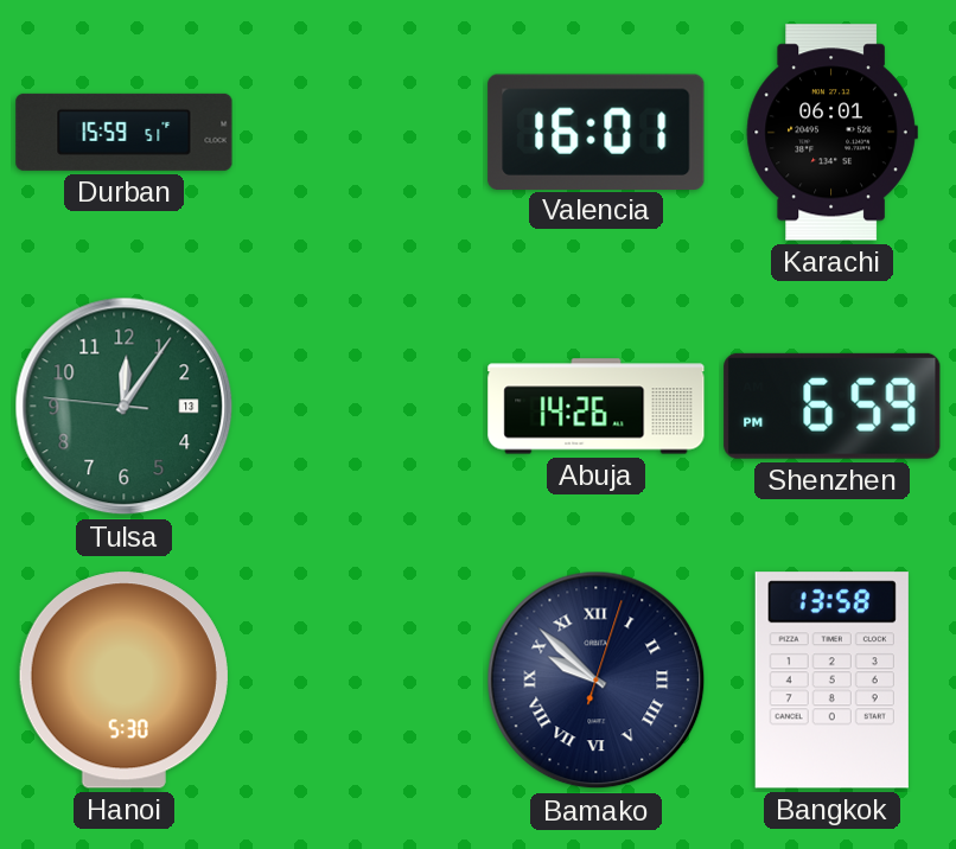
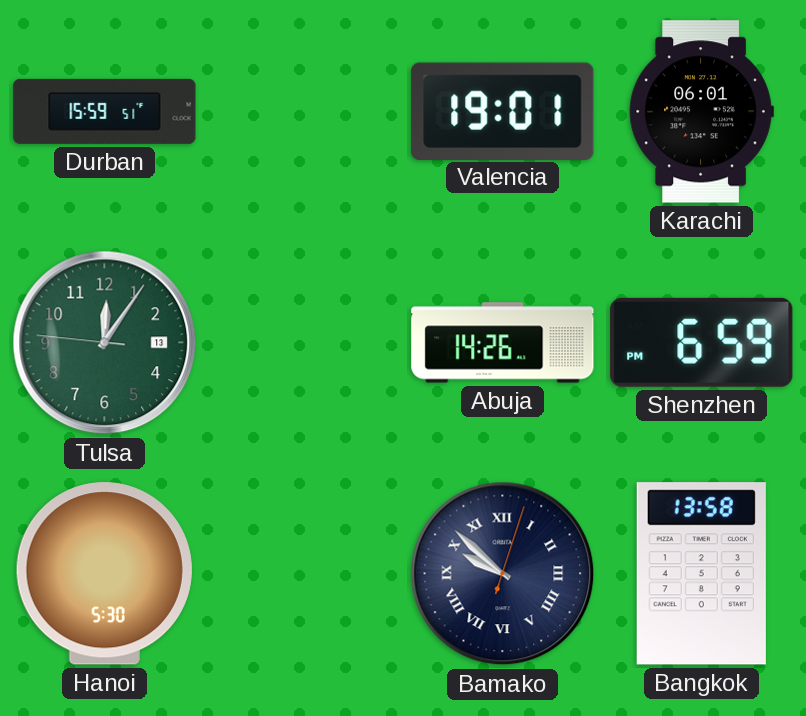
Valencia: 16:01 -> 19:01
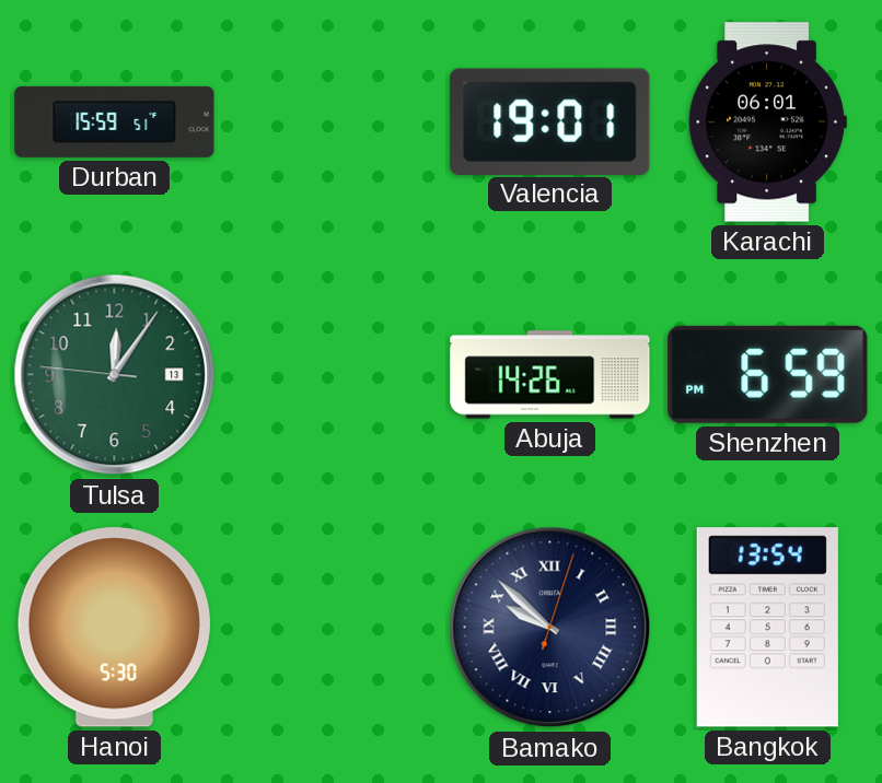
Bangkok: 13:58 -> 13:54
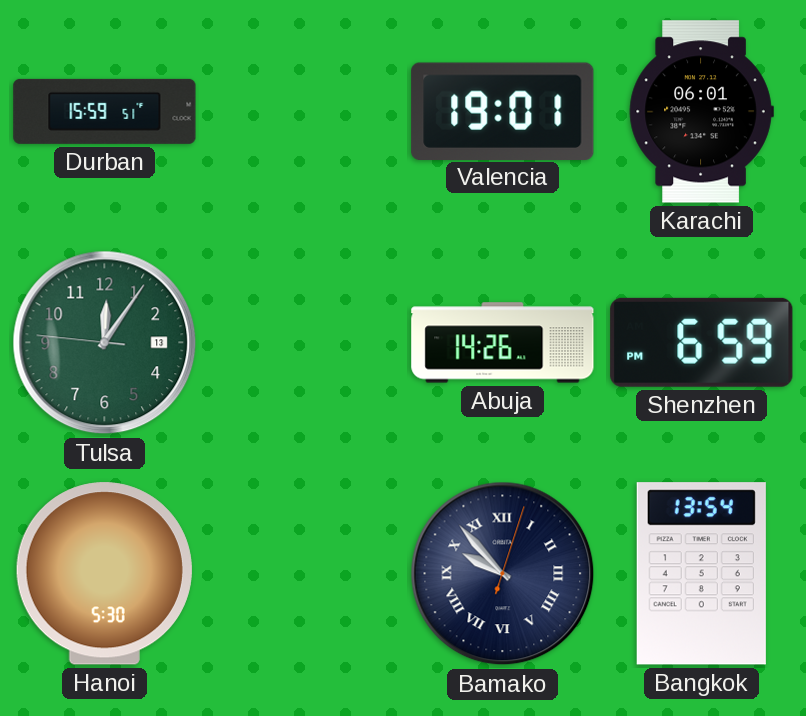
Bamako: 9:52 -> 9:53
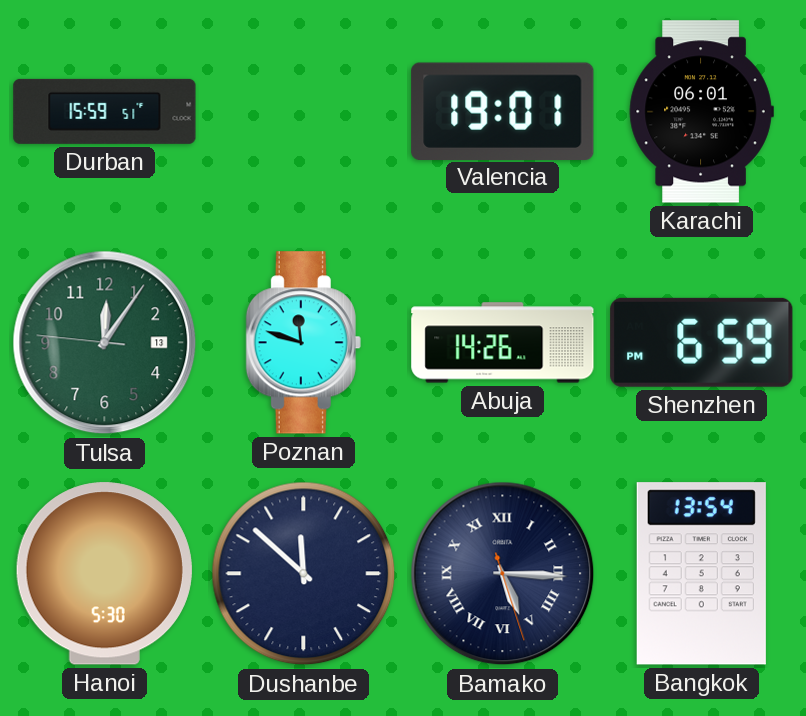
Poznan: none -> 11:48
Dushanbe: none -> 11:52
Bamako: 9:53 -> 5:15
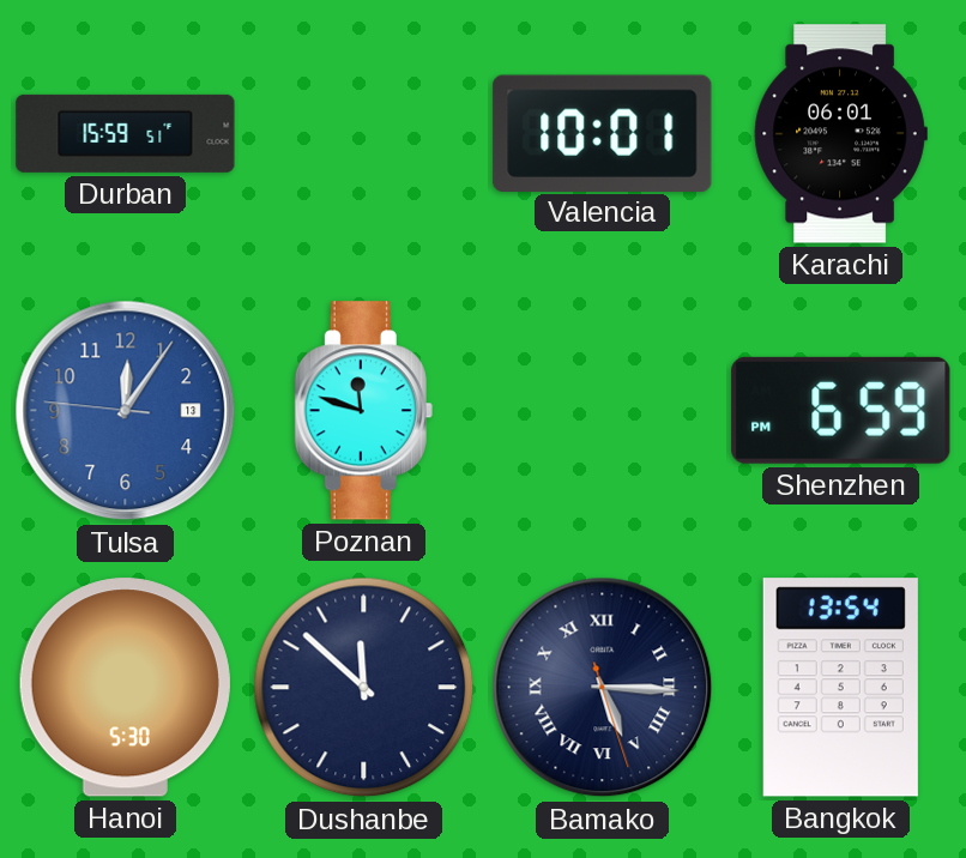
Valencia: 19:01 -> 10:01
Tulsa dial: green -> blue
Abuja: 14:26 -> none
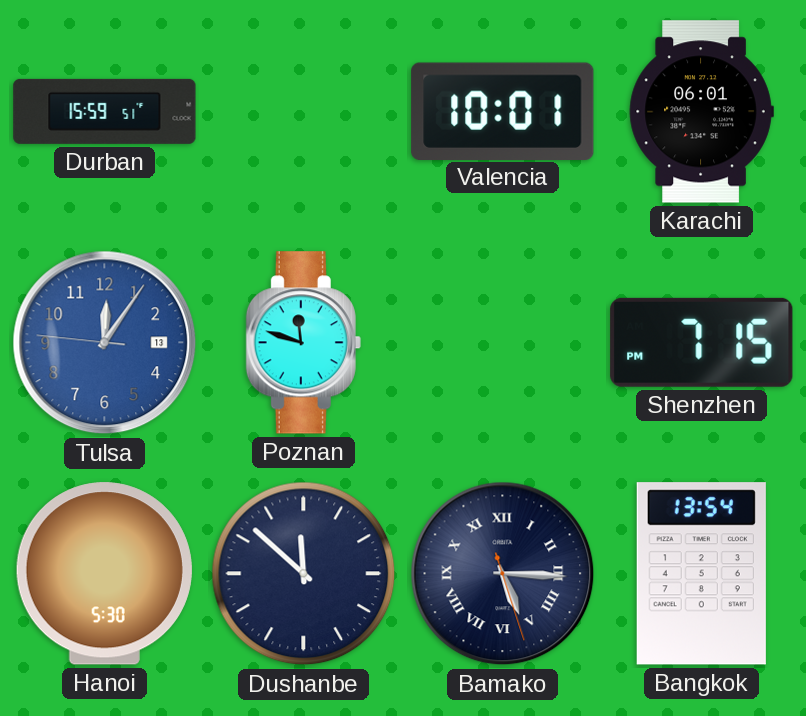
Shenzhen: 6:59 -> 7:15
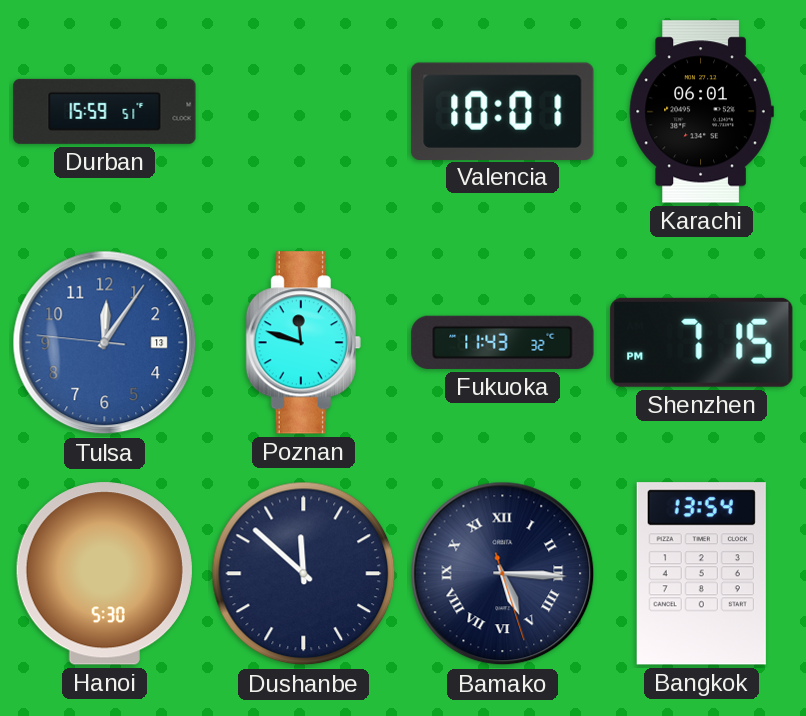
Fukuoka: none -> 11:43
